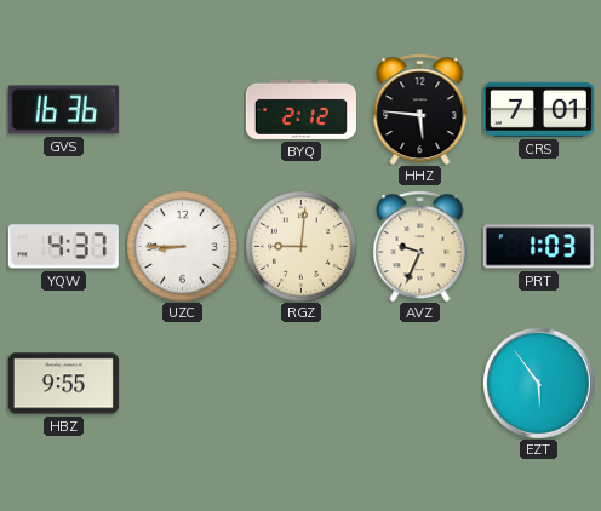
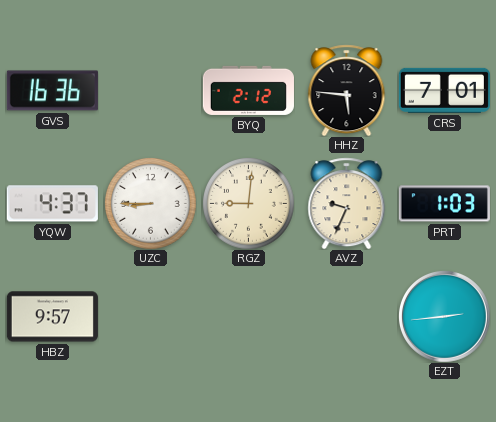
HBZ: 9:55 -> 9:57
EZT: 5:54 -> 2:44
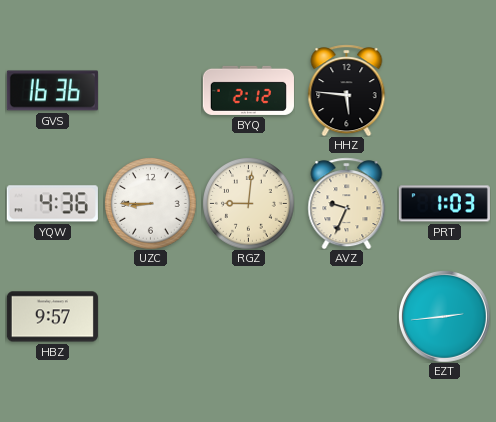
CRS: 7:01 -> none
YQW: 4:37 -> 4:36
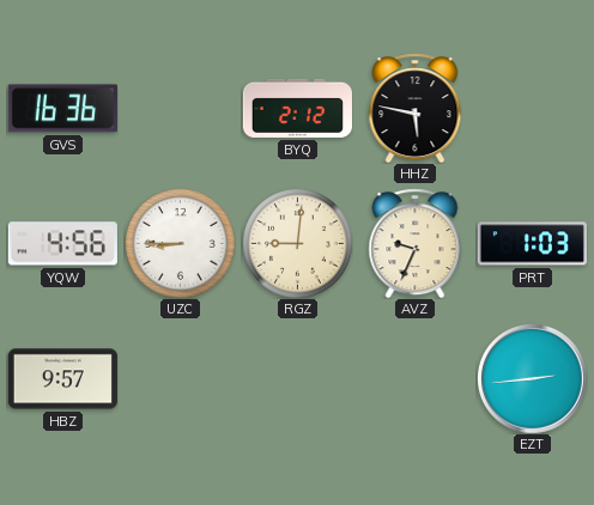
HHZ: 5:46 -> 5:47
YQW: 4:36 -> 4:56
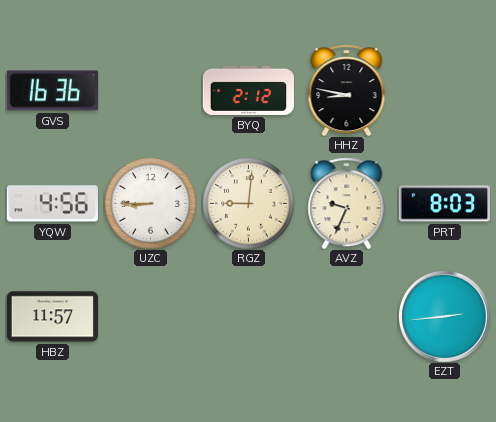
HHZ: 5:47 -> 8:47
PRT: 1:03 -> 8:03
HBZ: 9:57 -> 11:57
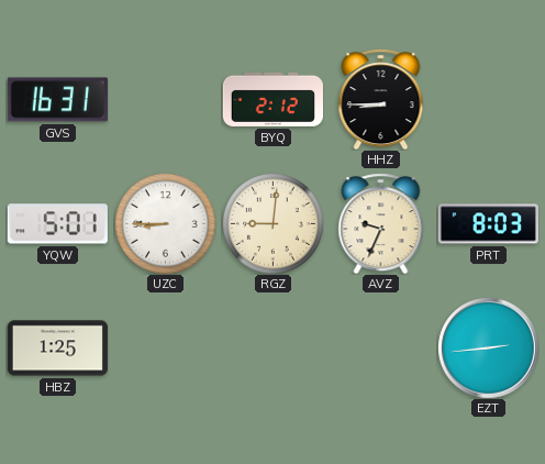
GVS: 16:36 -> 16:31
HHZ: 8:47 -> 8:45
YQW: 4:56 -> 5:01
HBZ: 11:57 -> 1:25
